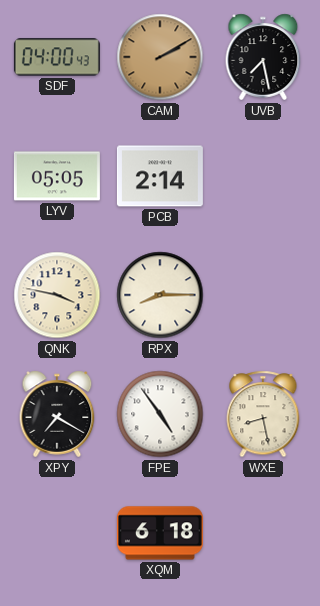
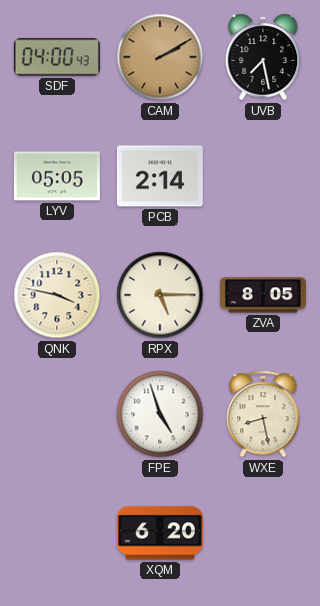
RPX: 8:15 -> 5:15
ZVA: none -> 8:05
XPY: 7:20 -> none
FPE: 4:54 -> 4:57
XQM: 6:18 -> 6:20
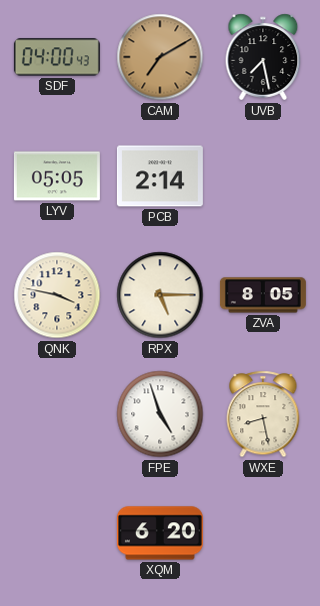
CAM: 2:10 -> 7:10
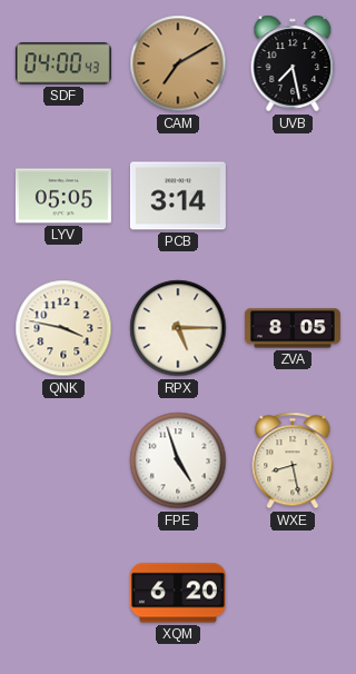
PCB: 2:14 -> 3:14
